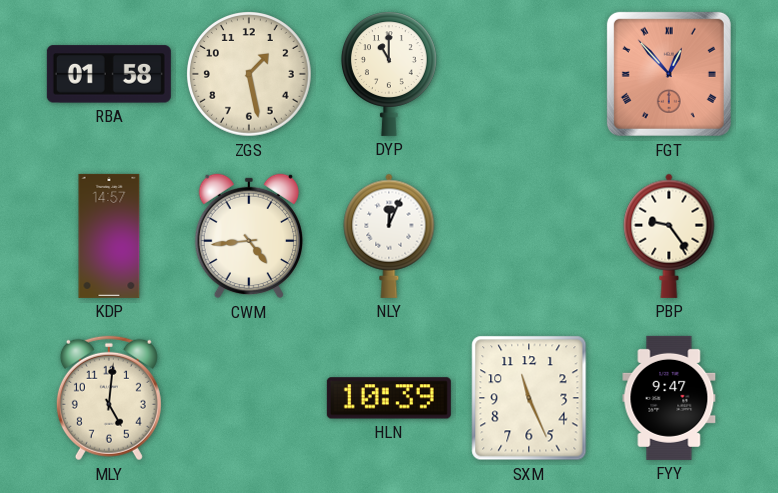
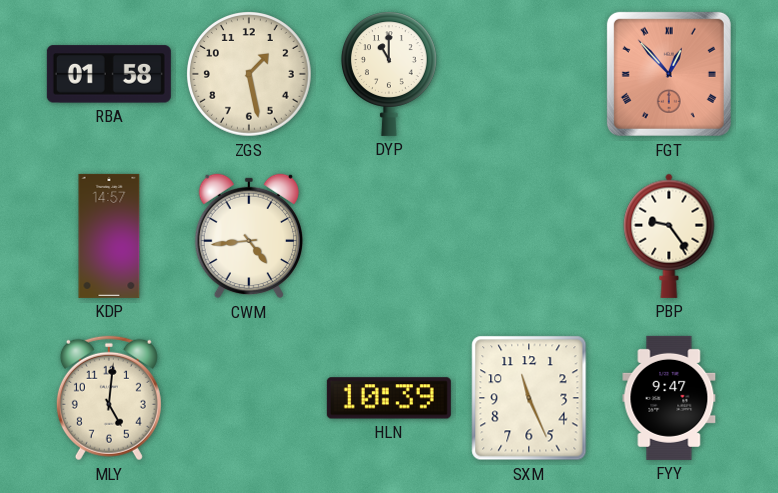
NLY: 12:04 -> none
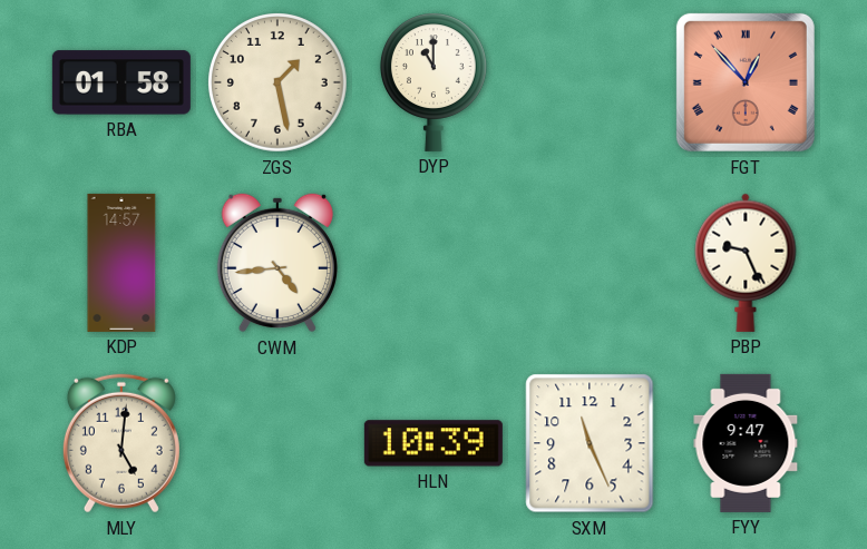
PBP: 9:24 -> 9:26
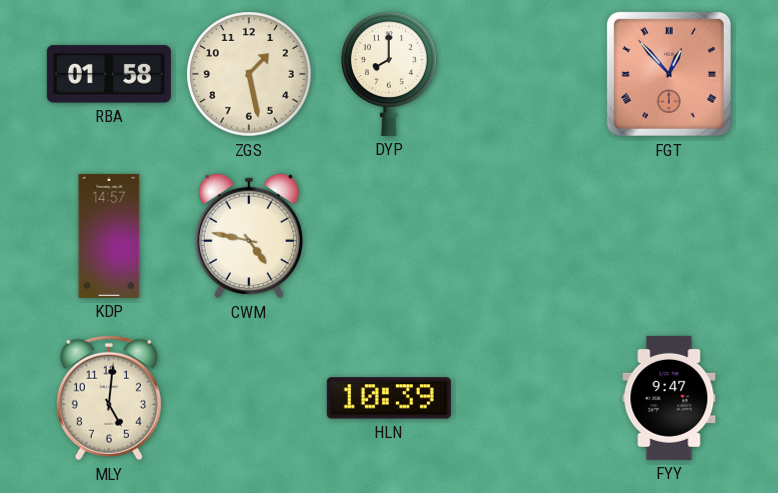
DYP: 11:00 -> 8:00
CWM: 4:44 -> 4:47
PBP: 9:26 -> none
SXM: 11:26 -> none
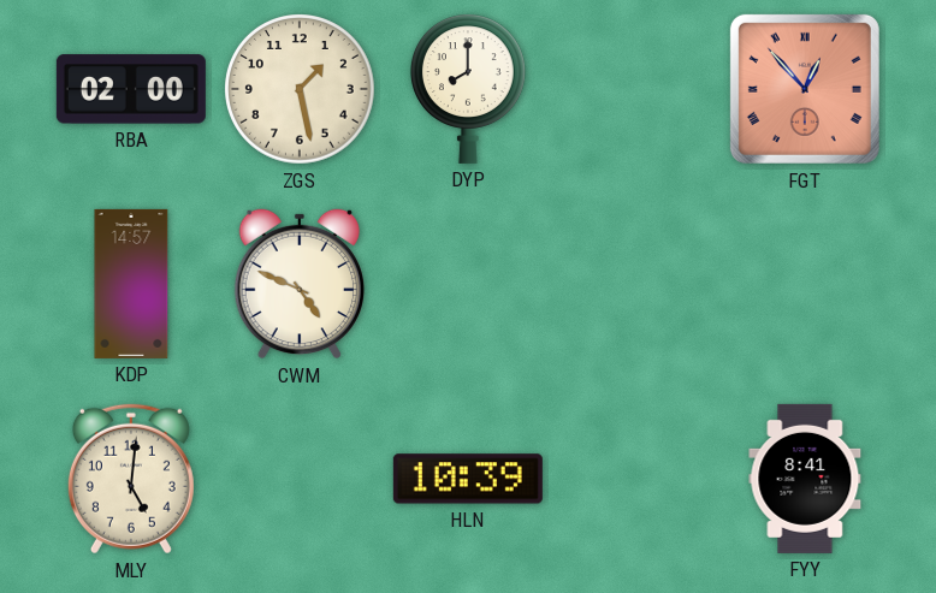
RBA: 01:58 -> 02:00
CWM: 4:47 -> 4:49
FYY: 9:47 -> 8:41
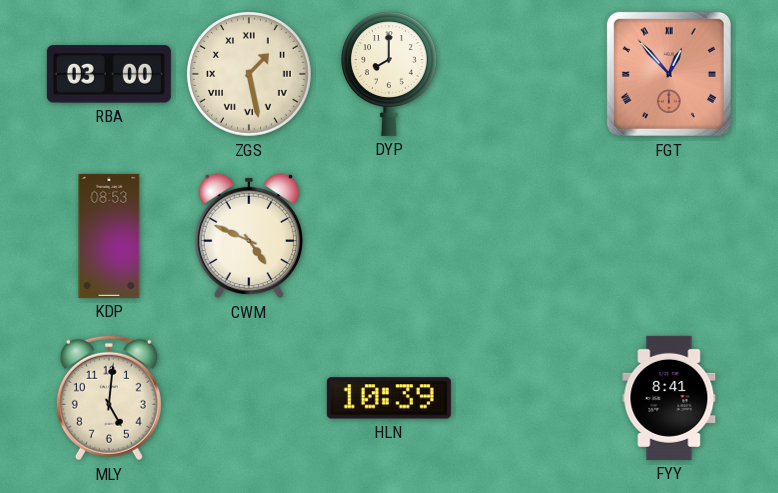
RBA: 02:00 -> 03:00
ZGS numerals: Arabic -> Roman
KDP: 14:57 -> 08:53
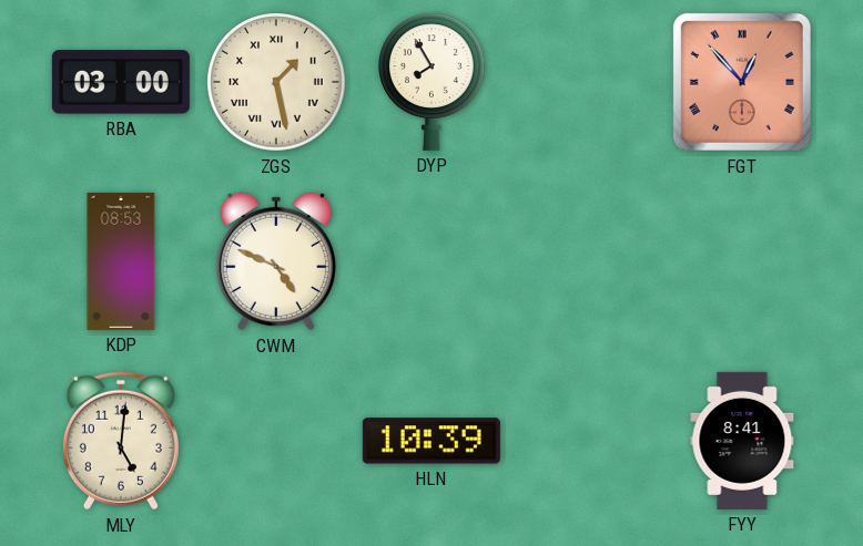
DYP: 8:00 -> 7:55
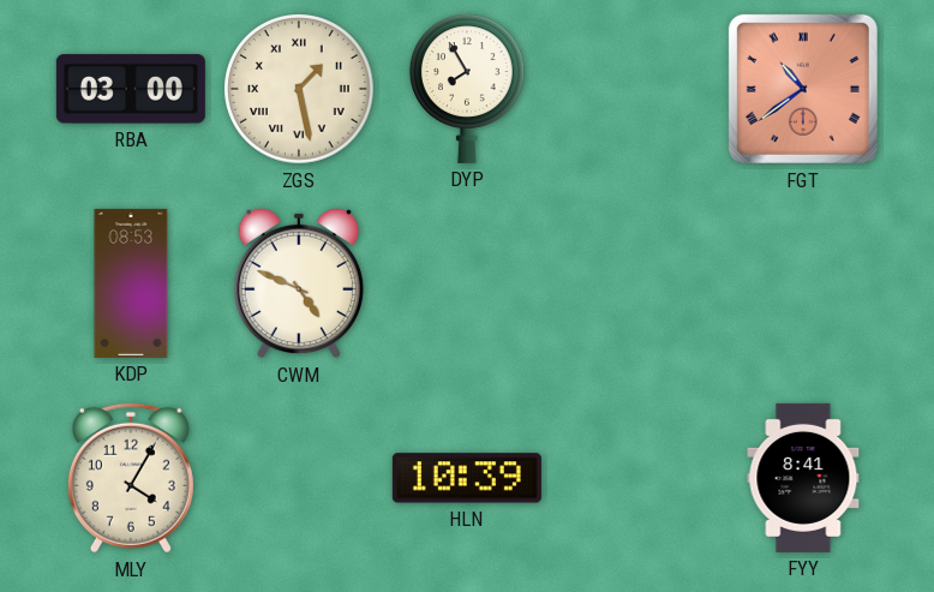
FGT: 12:53 -> 10:39
MLY: 5:01 -> 4:05
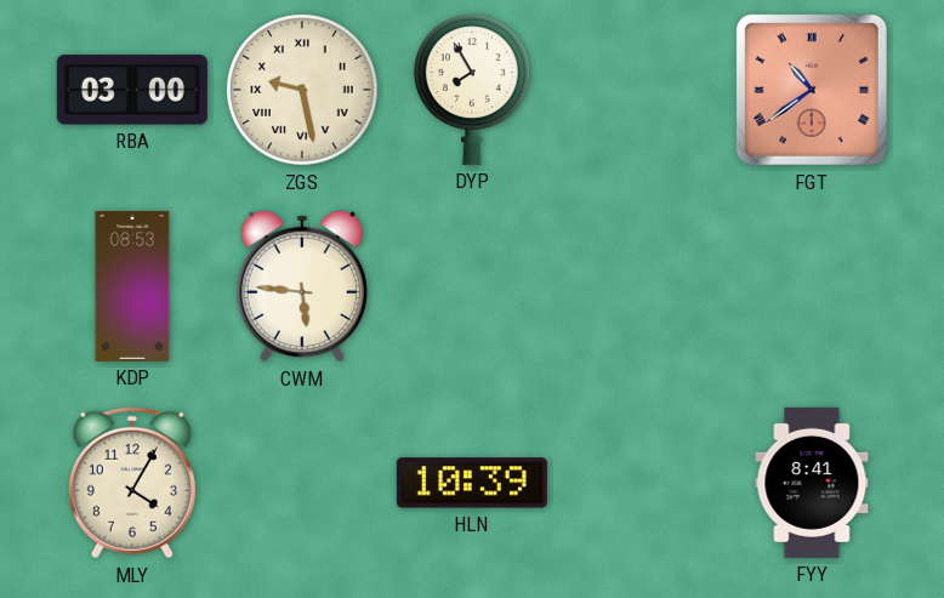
ZGS: 1:28 -> 9:28
CWM: 4:49 -> 5:46
